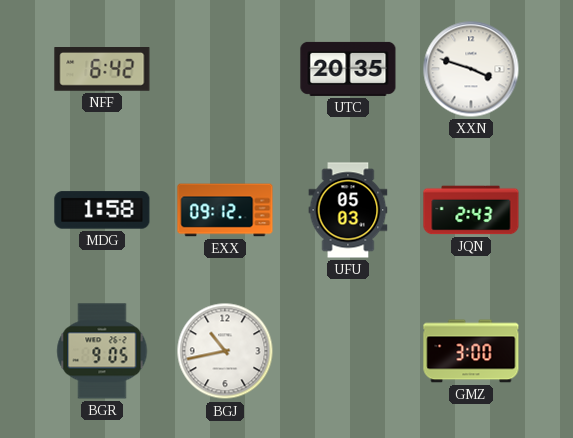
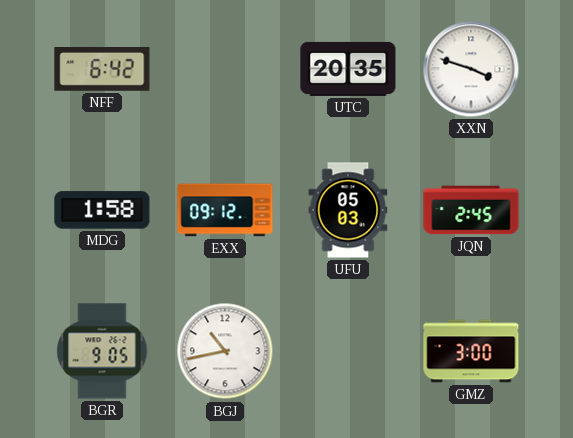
JQN: 2:43 -> 2:45
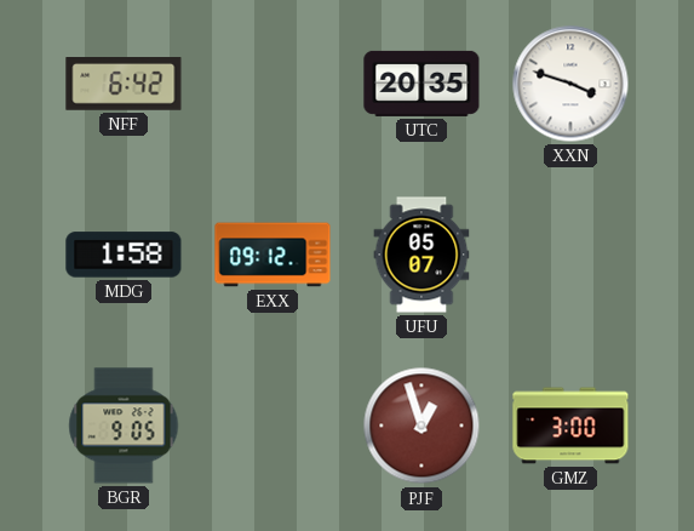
UFU: 05:03 -> 05:07
JQN: 2:45 -> none
BGJ: 10:43 -> none
PJF: none -> 12:57
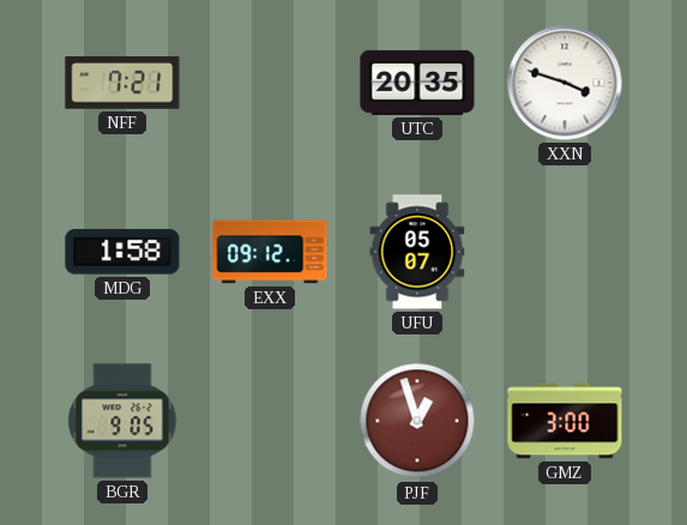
NFF: 6:42 -> 7:21
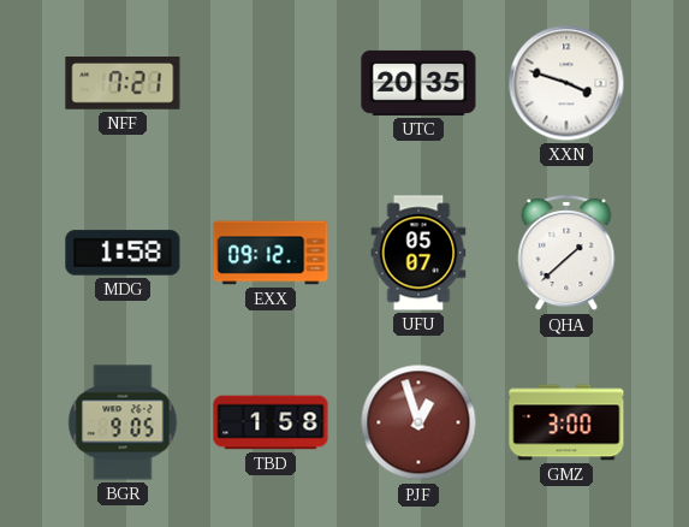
QHA: none -> 1:38
TBD: none -> 1:58
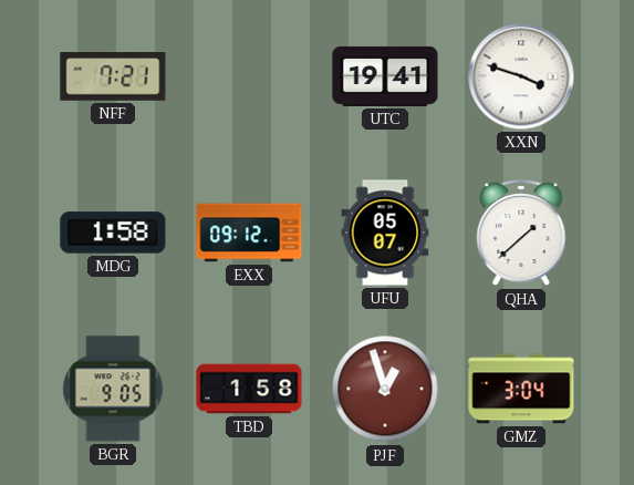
UTC: 20:35 -> 19:41
GMZ: 3:00 -> 3:04
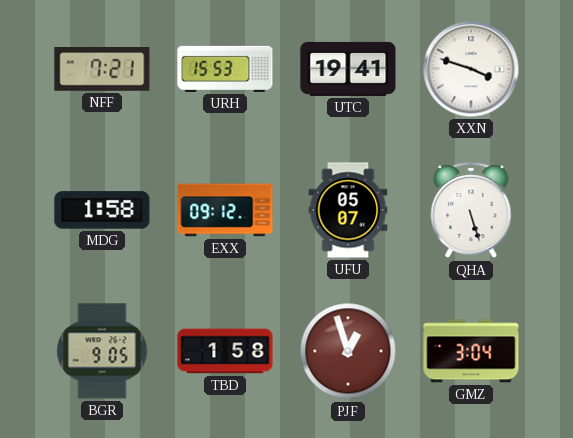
URH: none -> 15:53
QHA: 1:38 -> 5:27
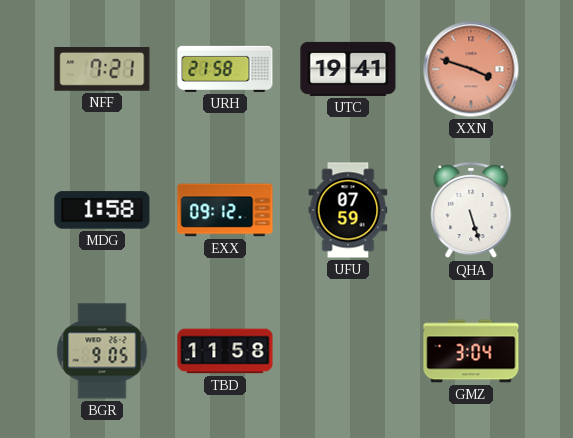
URH: 15:53 -> 21:58
XXN dial: white -> salmon
UFU: 05:07 -> 07:59
TBD: 1:58 -> 11:58
PJF: 12:57 -> none
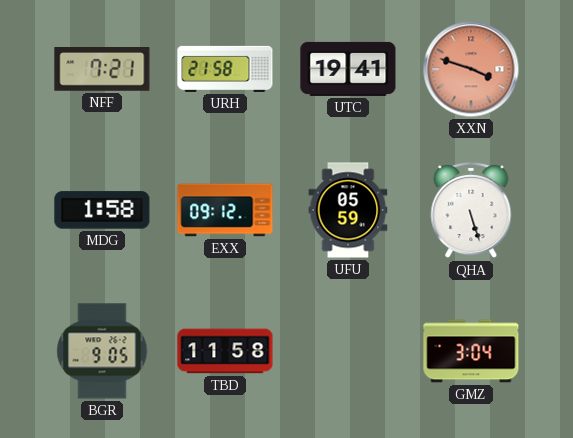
UFU: 07:59 -> 05:59
